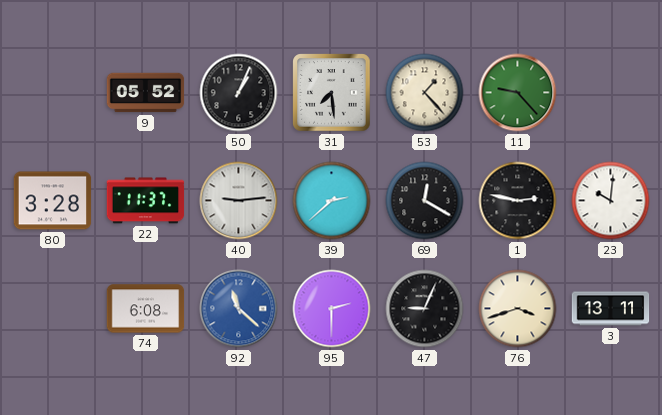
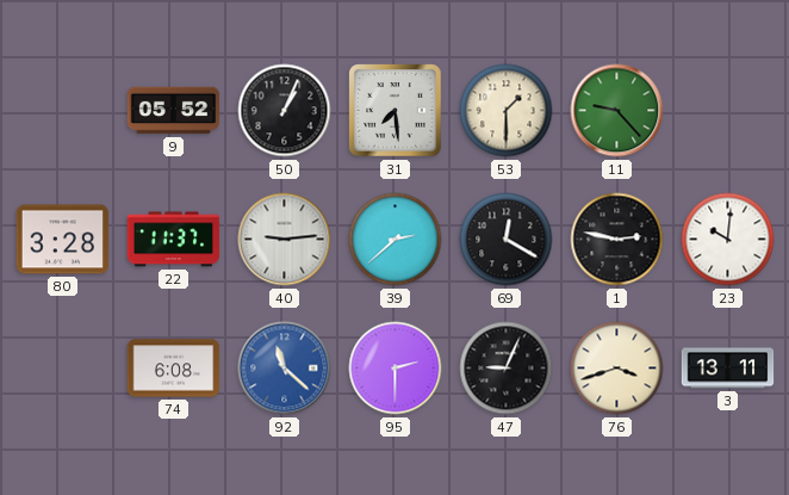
53: 1:23 -> 1:30
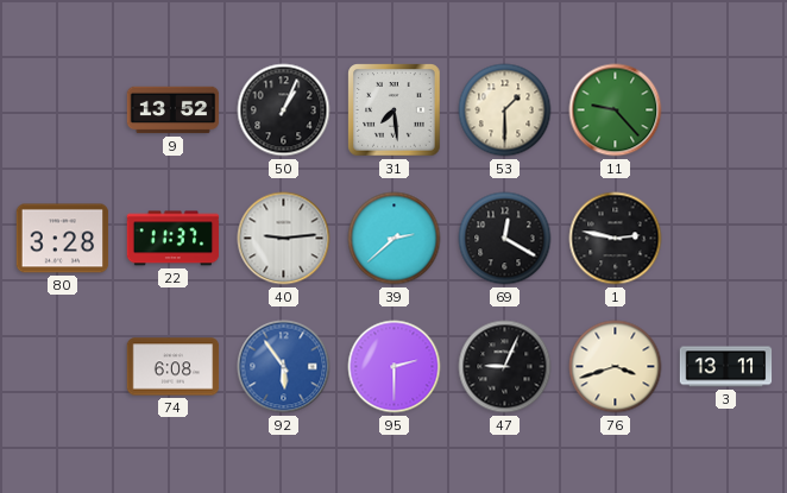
9: 05:52 -> 13:52
23: 10:01 -> none
92: 11:22 -> 5:54
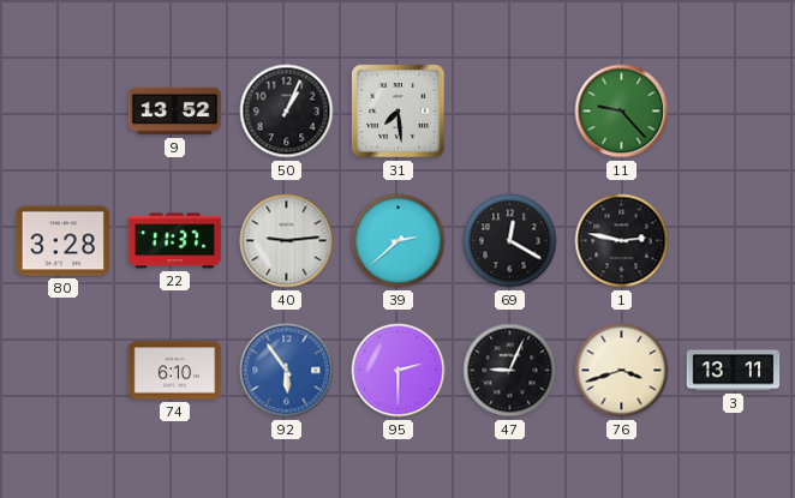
53: 1:30 -> none
74: 6:08 -> 6:10
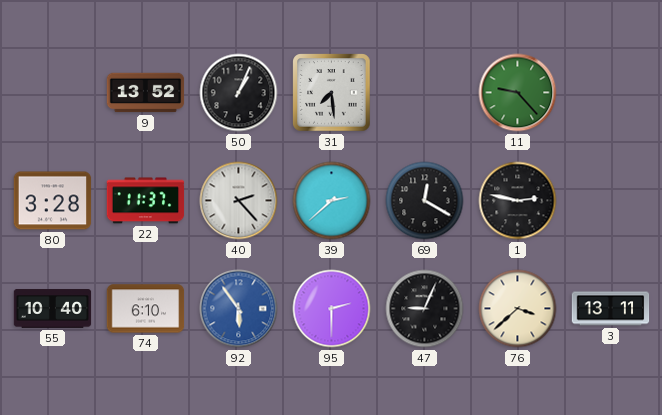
40: 9:14 -> 2:23
55: none -> 10:40
76: 3:42 -> 3:38
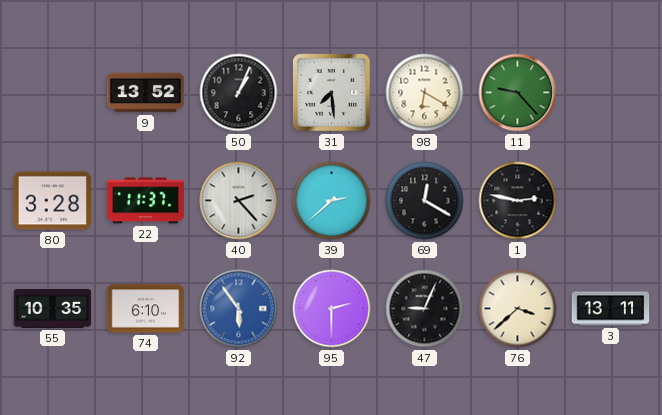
98: none -> 6:20
55: 10:40 -> 10:35
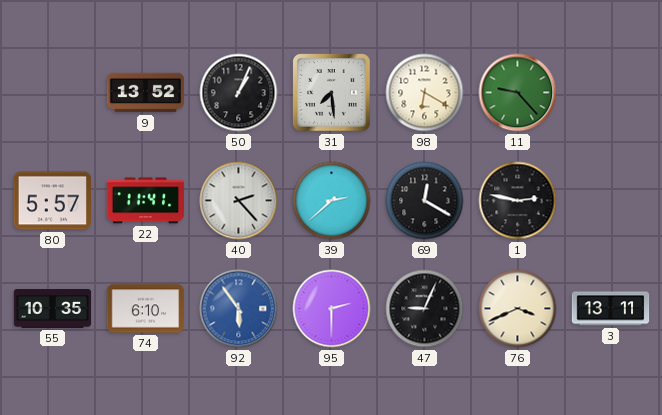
80: 3:28 -> 5:57
22: 11:37 -> 11:41
76: 3:38 -> 3:41
